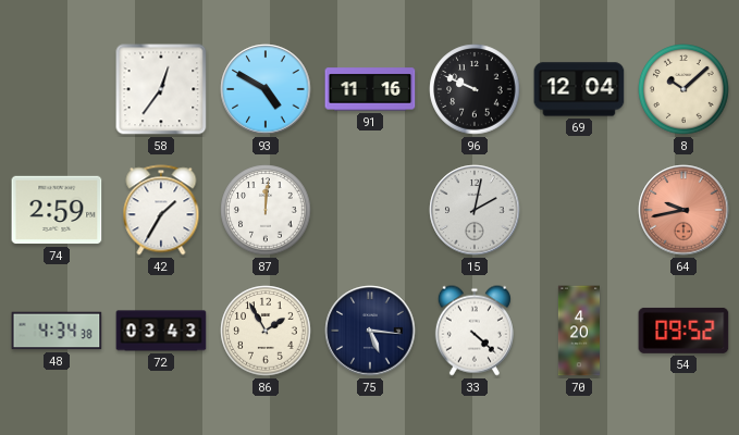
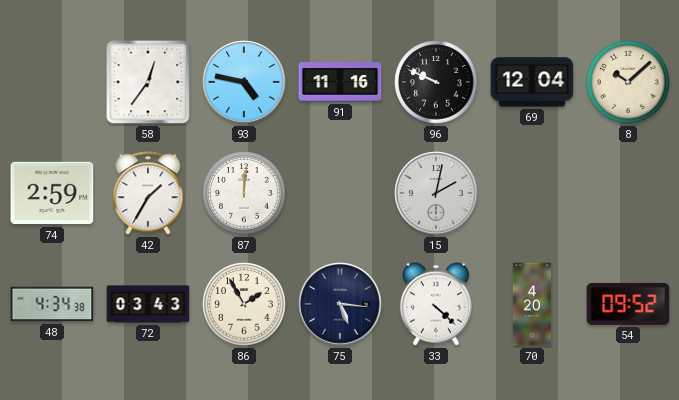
93: 4:50 -> 4:47
64: 9:43 -> none
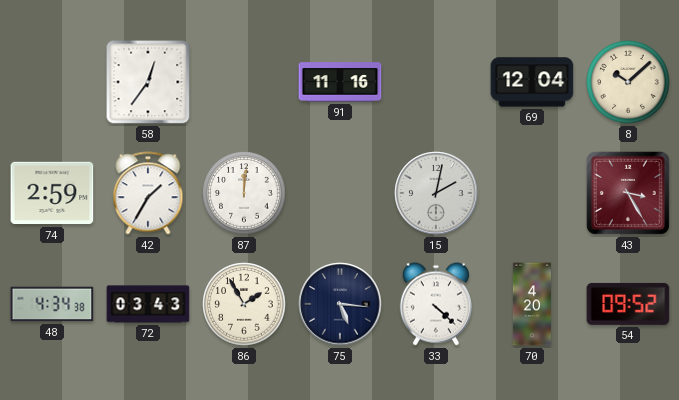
93: 4:47 -> none
96: 9:49 -> none
43: none -> 3:25
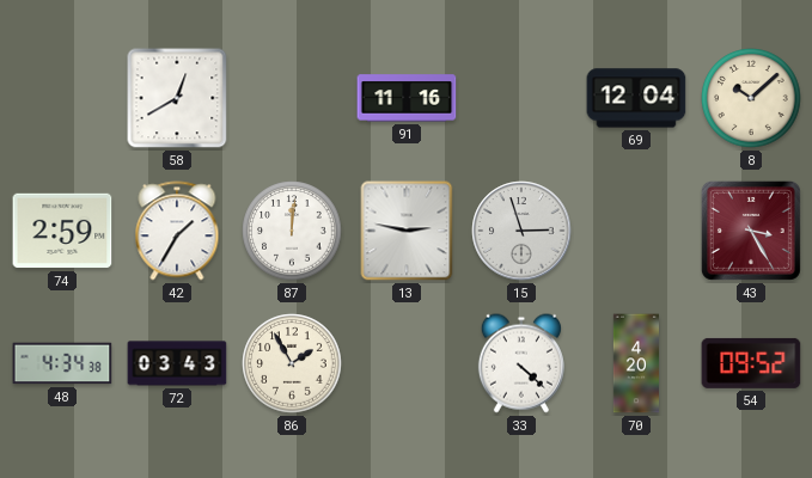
58: 12:36 -> 12:40
13: none -> 2:47
15: 2:02 -> 2:57
75: 5:16 -> none
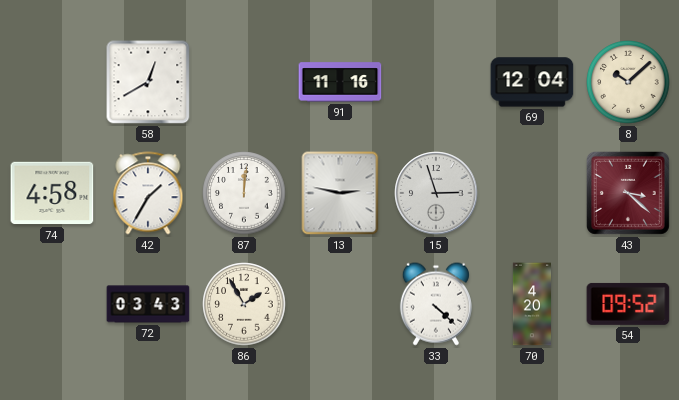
74: 2:59 -> 4:58
43: 3:25 -> 3:22
48: 4:34 -> none
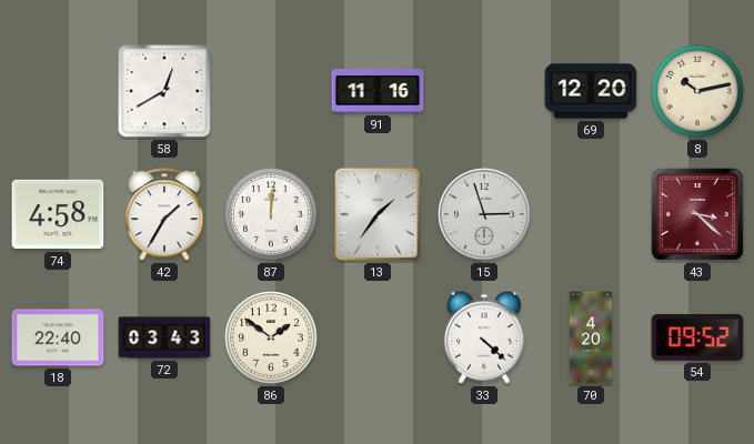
69: 12:04 -> 12:20
8: 10:08 -> 10:13
13: 2:47 -> 1:36
18: none -> 22:40
86: 1:55 -> 1:51
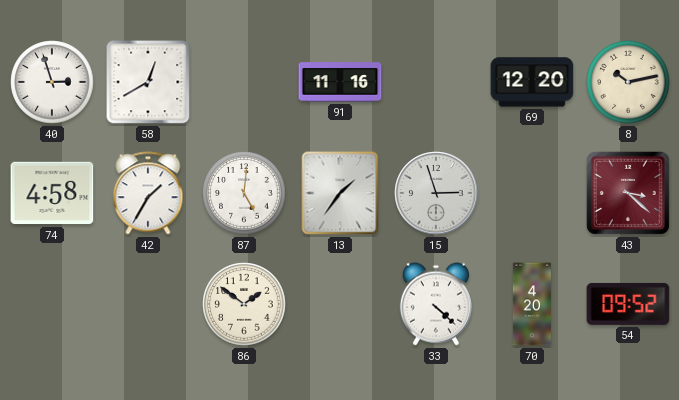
40: none -> 2:57
87: 12:01 -> 5:01
18: 22:40 -> none
72: 03:43 -> none
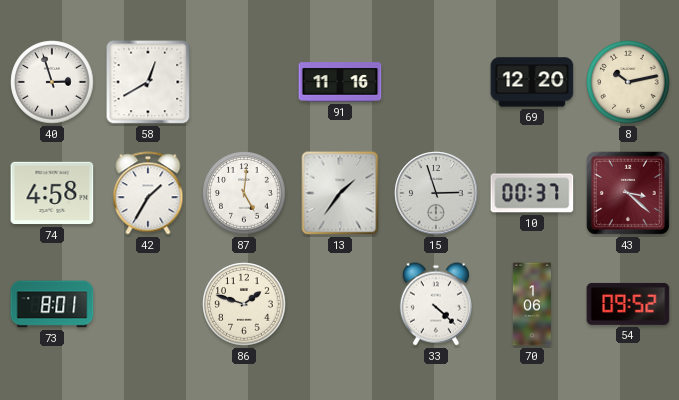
10: none -> 00:37
73: none -> 8:01
86: 1:51 -> 1:48
70: 4:20 -> 1:06
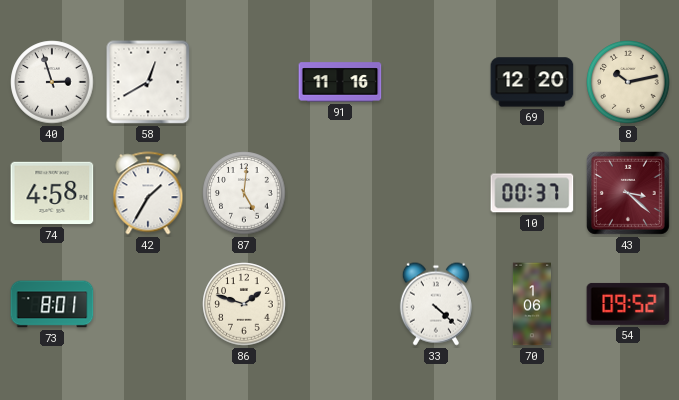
13: 1:36 -> none
15: 2:57 -> none
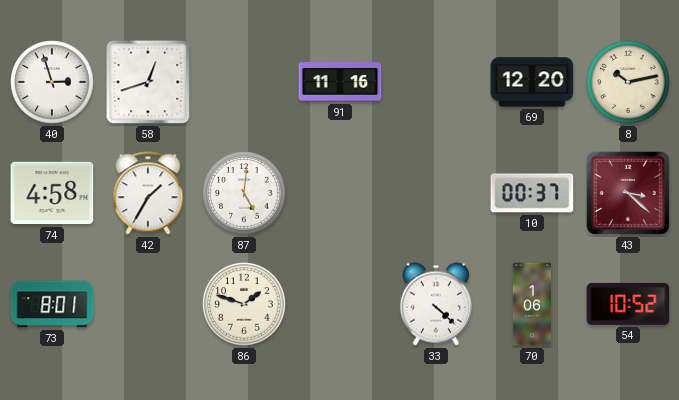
58: 12:40 -> 12:42
54: 09:52 -> 10:52
